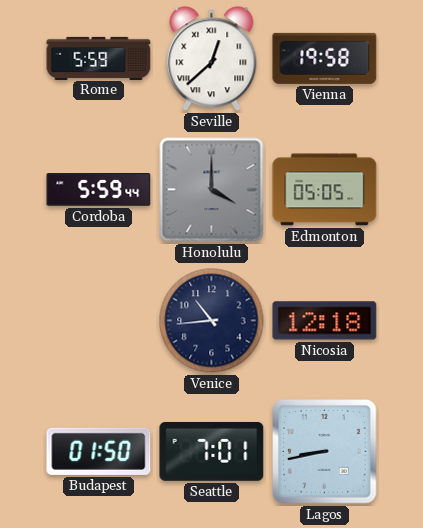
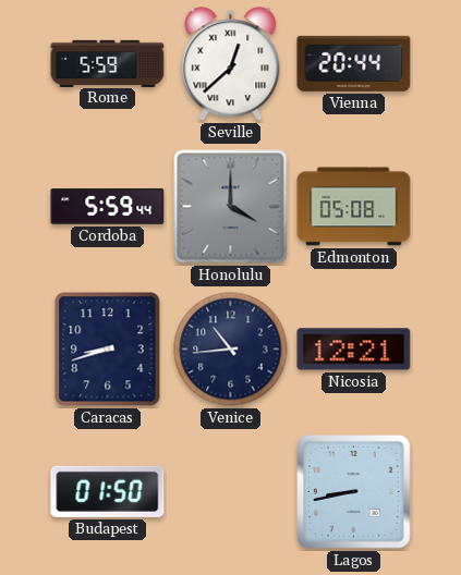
Vienna: 19:58 -> 20:44
Edmonton: 05:05 -> 05:08
Caracas: none -> 8:42
Nicosia: 12:18 -> 12:21
Seattle: 7:01 -> none
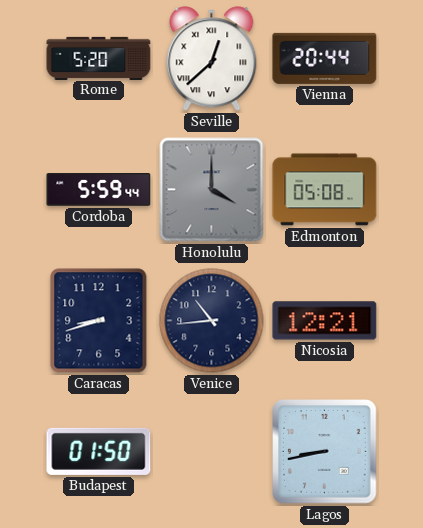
Rome: 5:59 -> 5:20
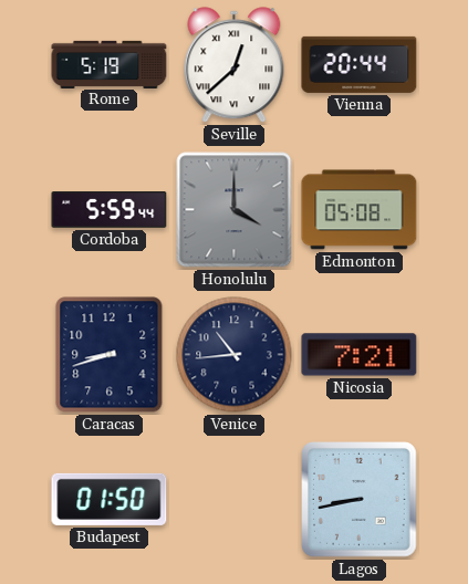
Rome: 5:20 -> 5:19
Nicosia: 12:21 -> 7:21
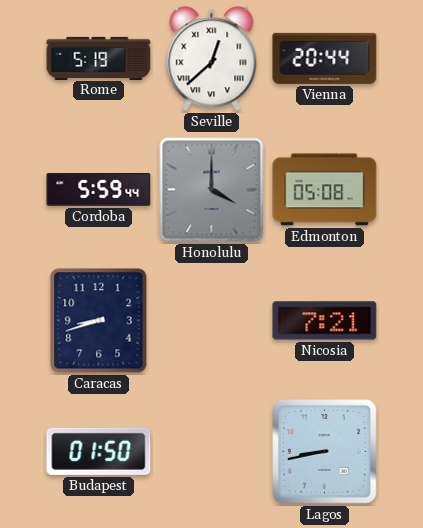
Venice: 10:44 -> none
